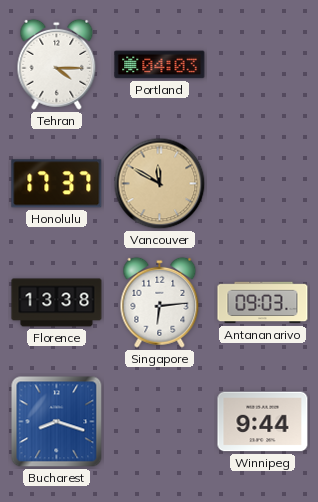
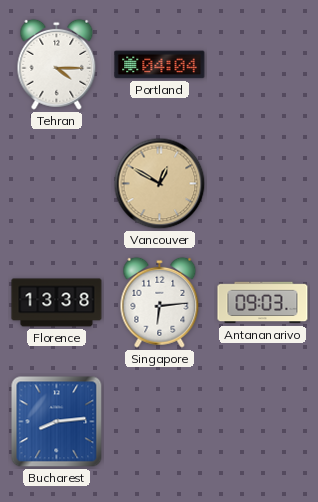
Portland: 04:03 -> 04:04
Honolulu: 17:37 -> none
Vancouver: 11:50 -> 12:50
Bucharest: 8:18 -> 8:14
Winnipeg: 9:44 -> none
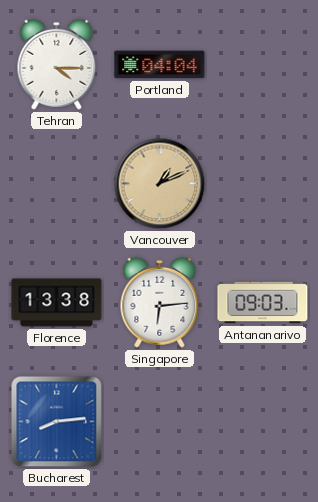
Vancouver: 12:50 -> 1:11
